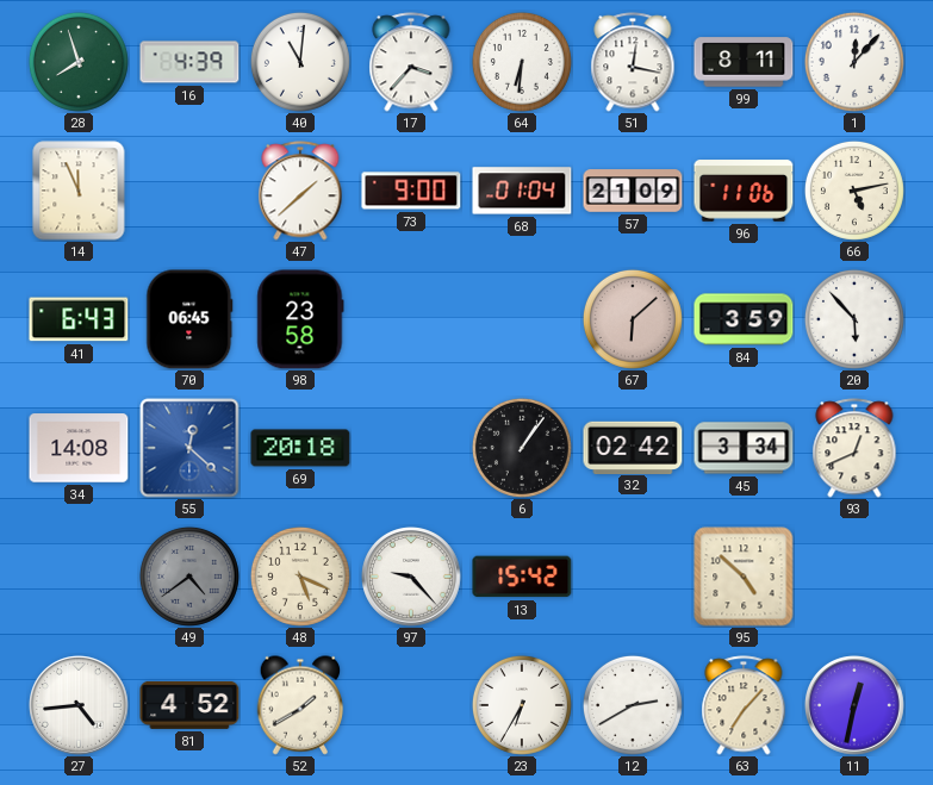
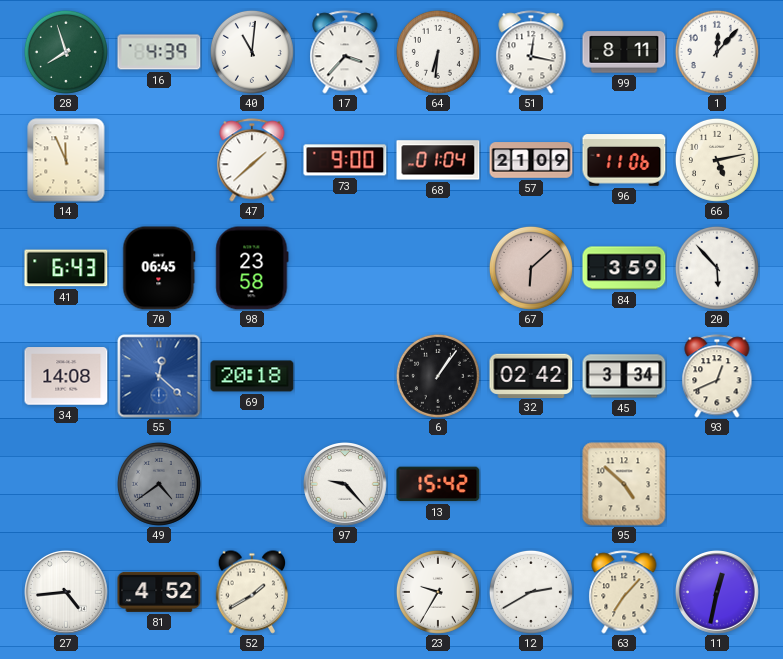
48: 5:19 -> none
23: 6:35 -> 9:35
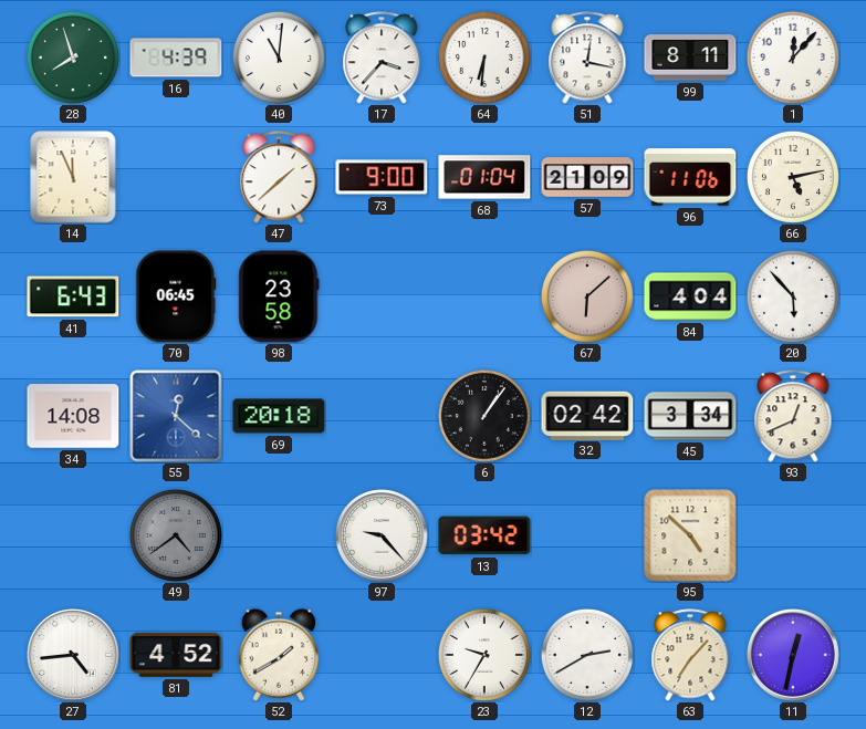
84: 3:59 -> 4:04
13: 15:42 -> 03:42
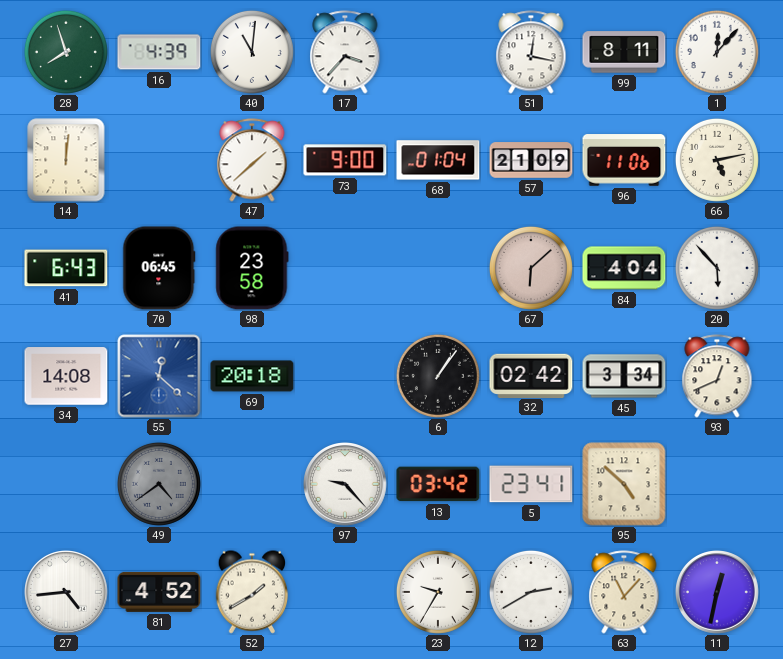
64: 6:31 -> none
14: 11:56 -> 12:01
5: none -> 23:41
63: 7:07 -> 11:07
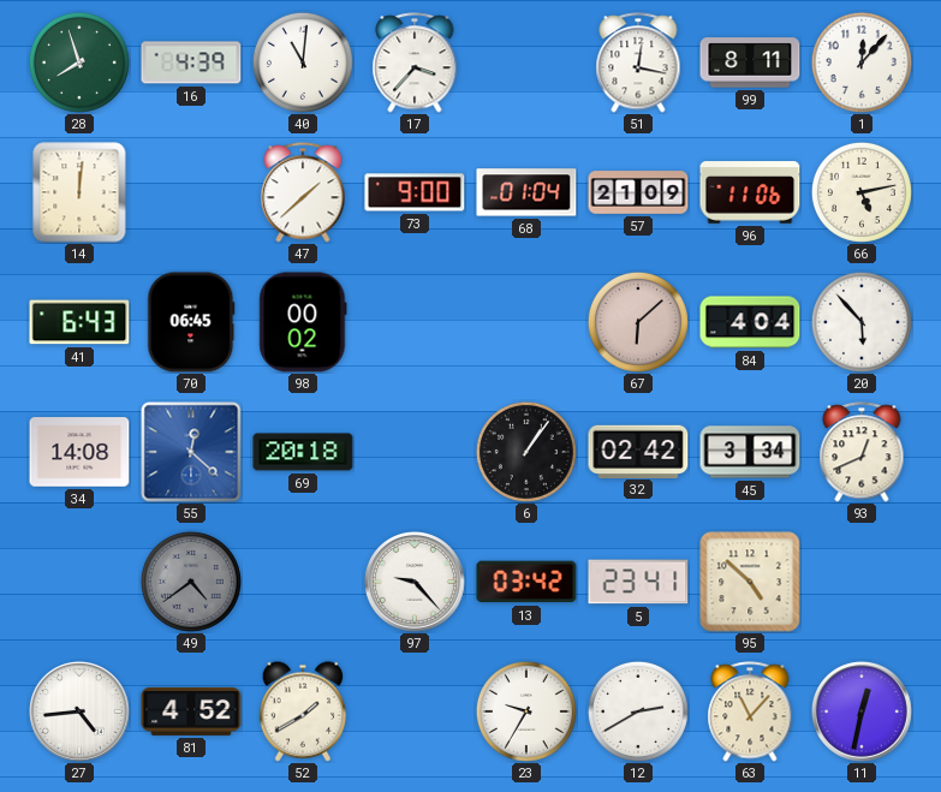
98: 23:58 -> 00:02
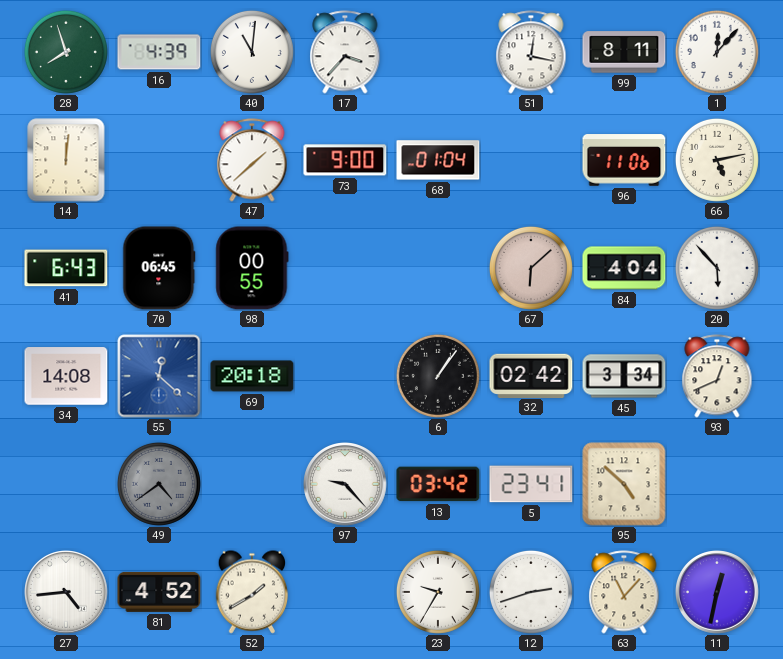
57: 21:09 -> none
98: 00:02 -> 00:55
12: 2:40 -> 2:42
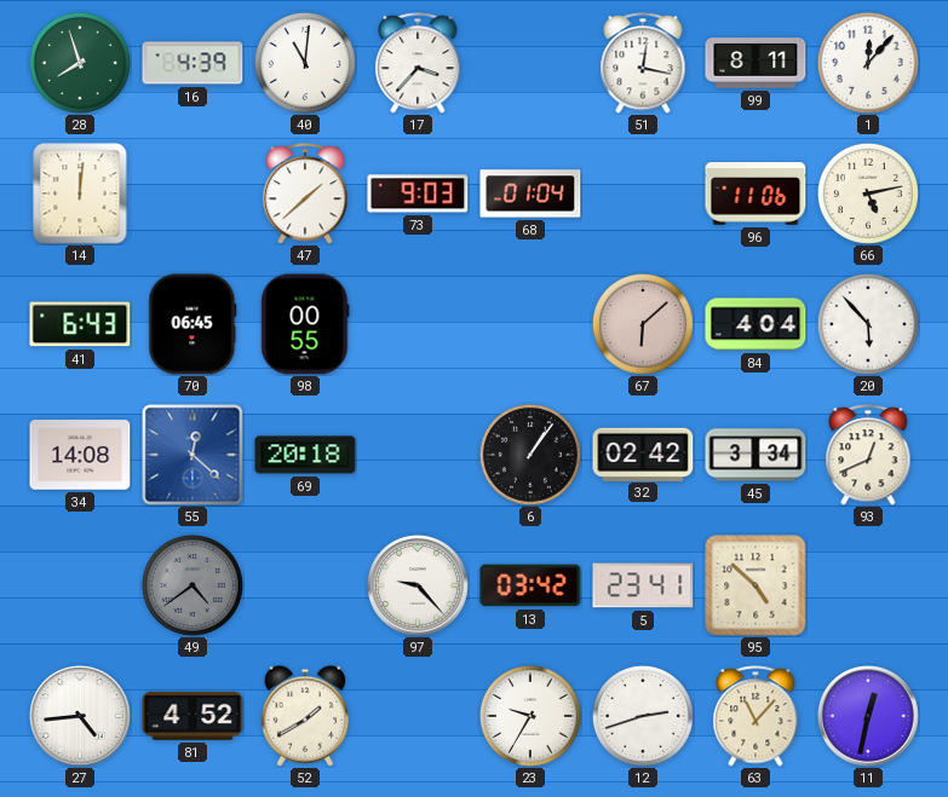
73: 9:00 -> 9:03
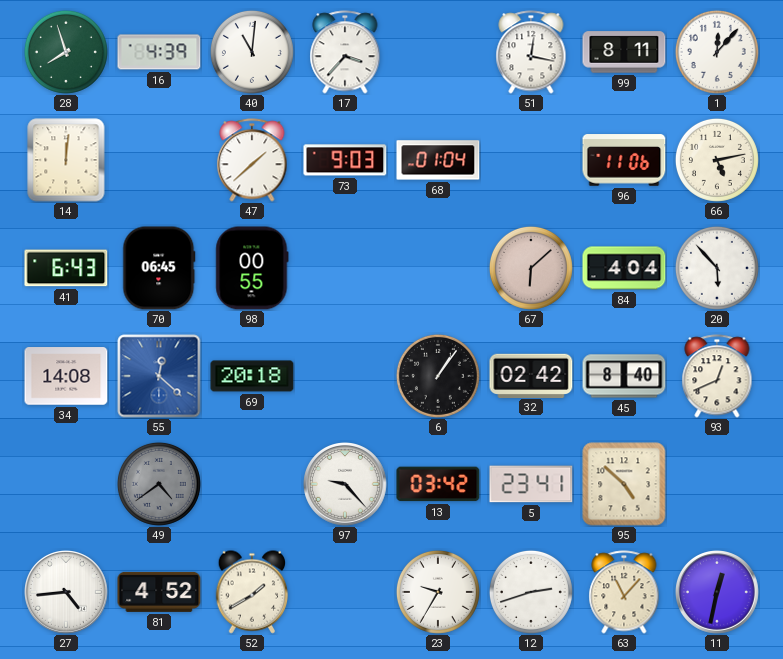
45: 3:34 -> 8:40
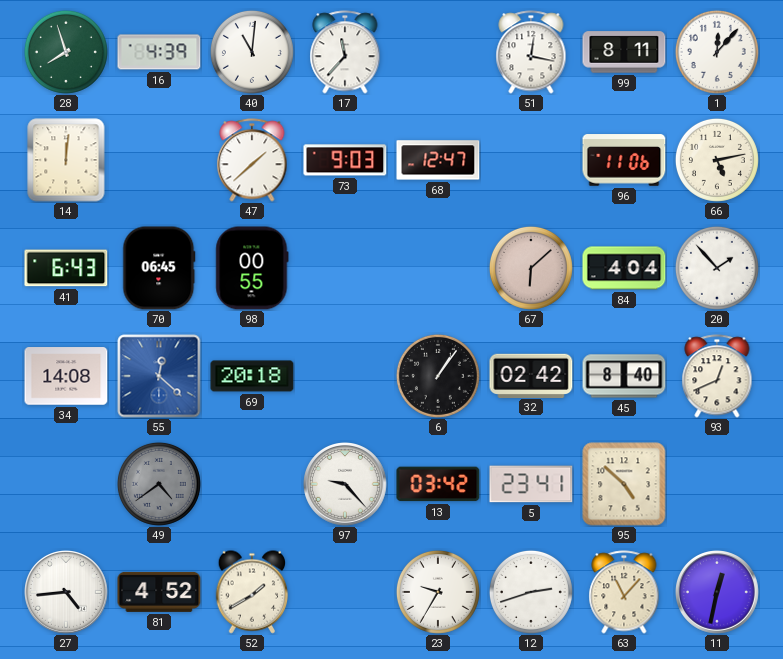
17: 3:37 -> 11:37
68: 01:04 -> 12:47
20: 5:53 -> 1:53
